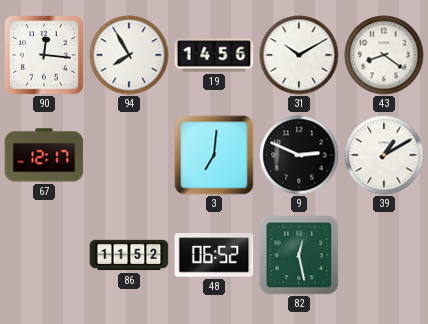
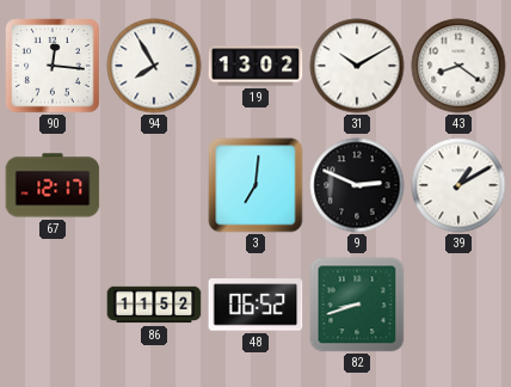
19: 14:56 -> 13:02
82: 12:28 -> 8:42
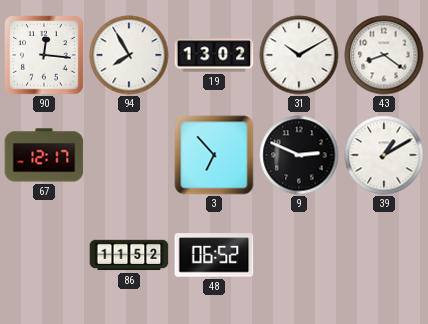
3: 7:01 -> 6:53
82: 8:42 -> none
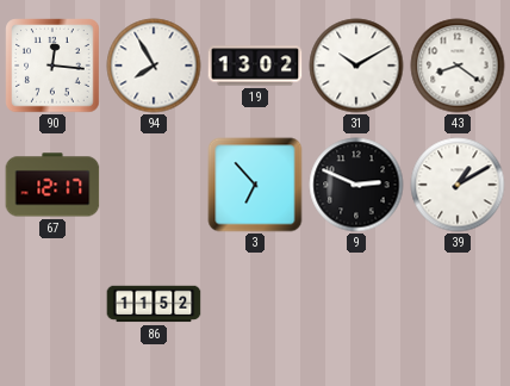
48: 06:52 -> none
